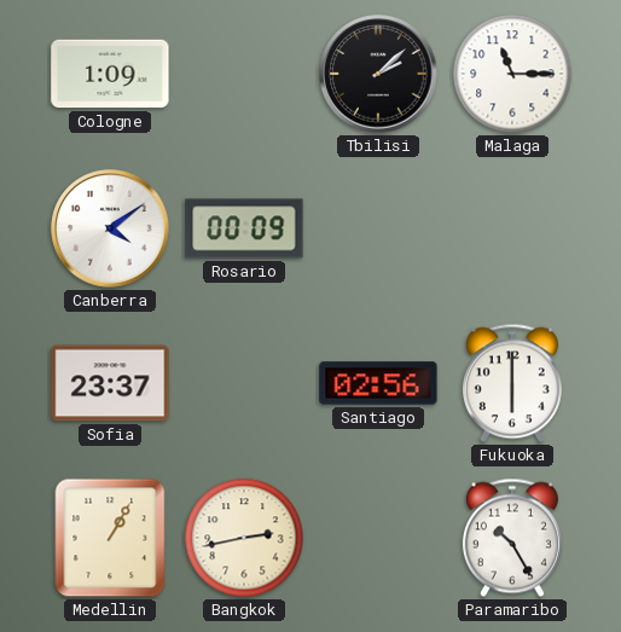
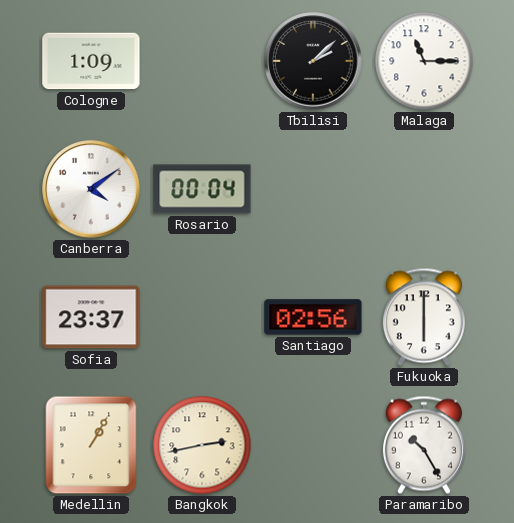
Rosario: 00:09 -> 00:04
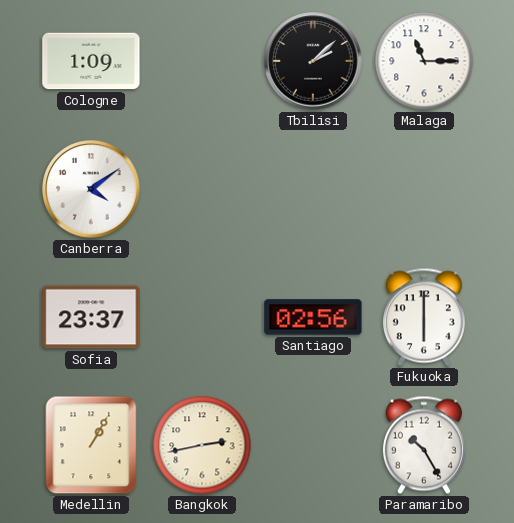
Rosario: 00:04 -> none
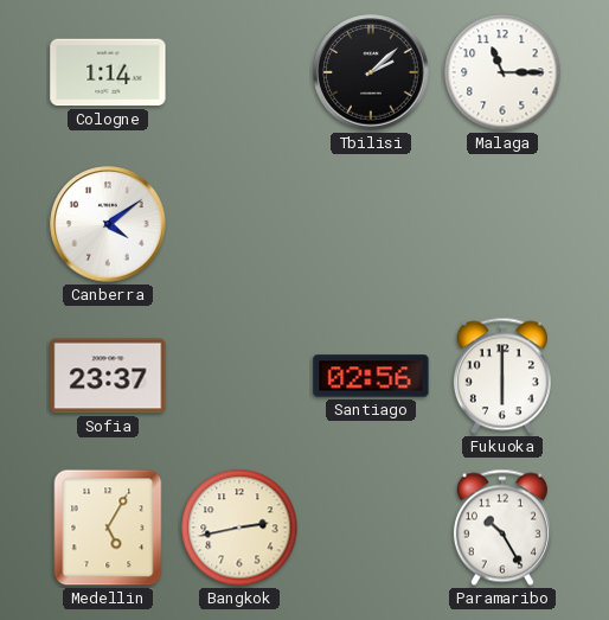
Cologne: 1:09 -> 1:14
Medellin: 1:05 -> 5:05
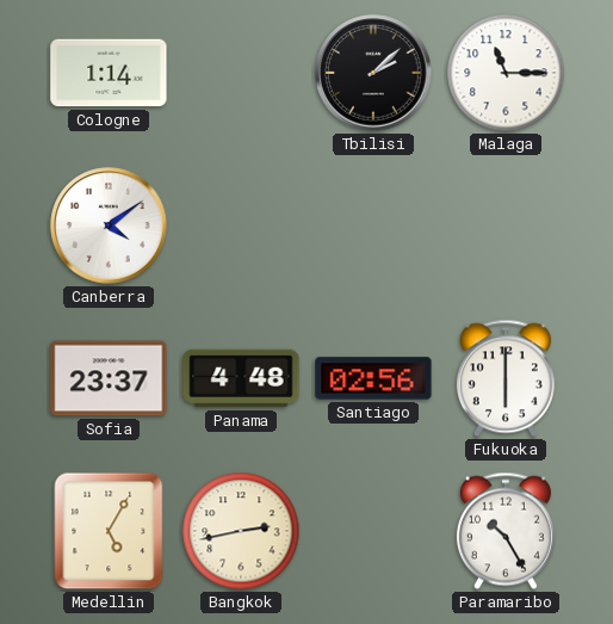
Panama: none -> 4:48
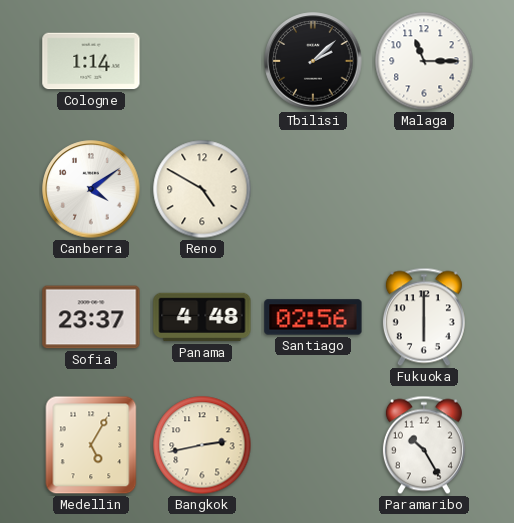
Reno: none -> 4:50
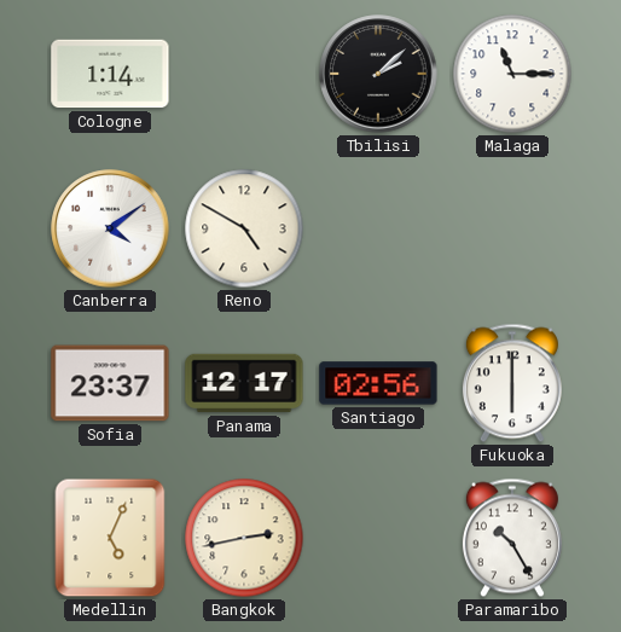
Panama: 4:48 -> 12:17
Medellin: 5:05 -> 5:04
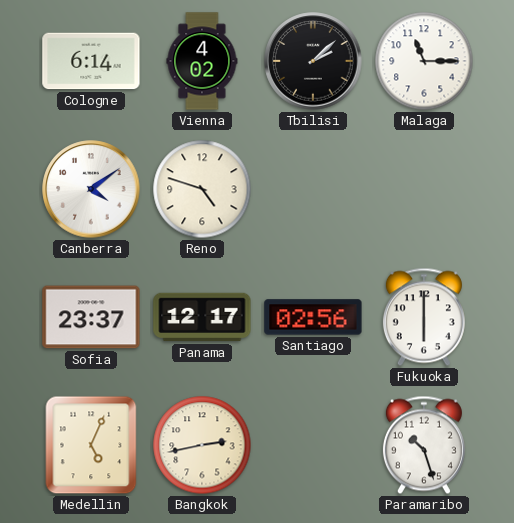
Cologne: 1:14 -> 6:14
Vienna: none -> 4:02
Reno: 4:50 -> 4:48
Paramaribo: 10:25 -> 10:27
